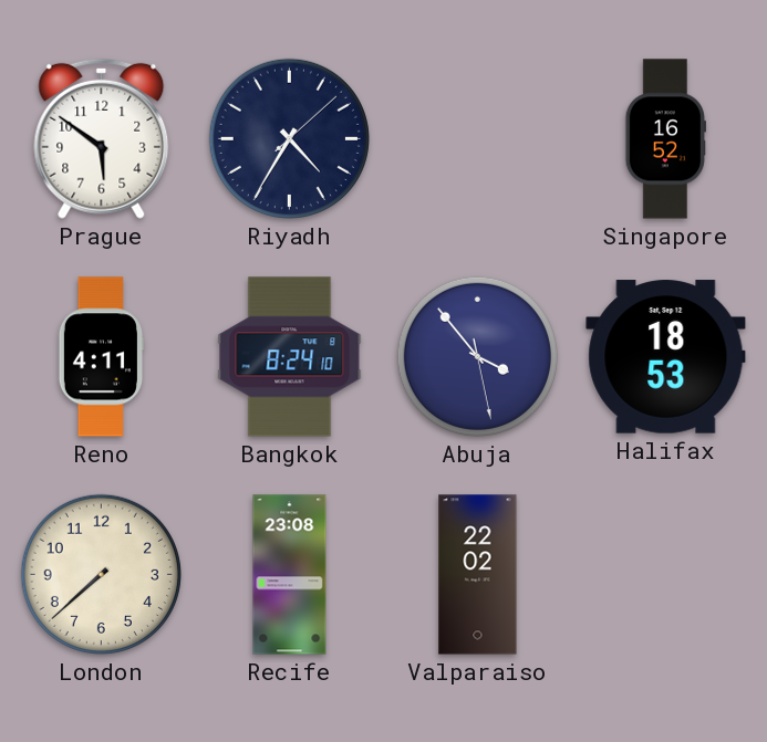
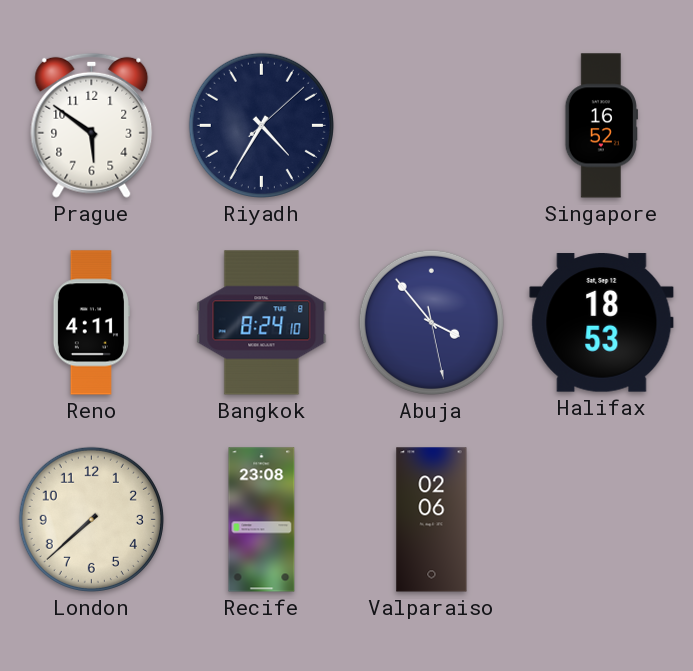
Valparaiso: 22:02 -> 02:06
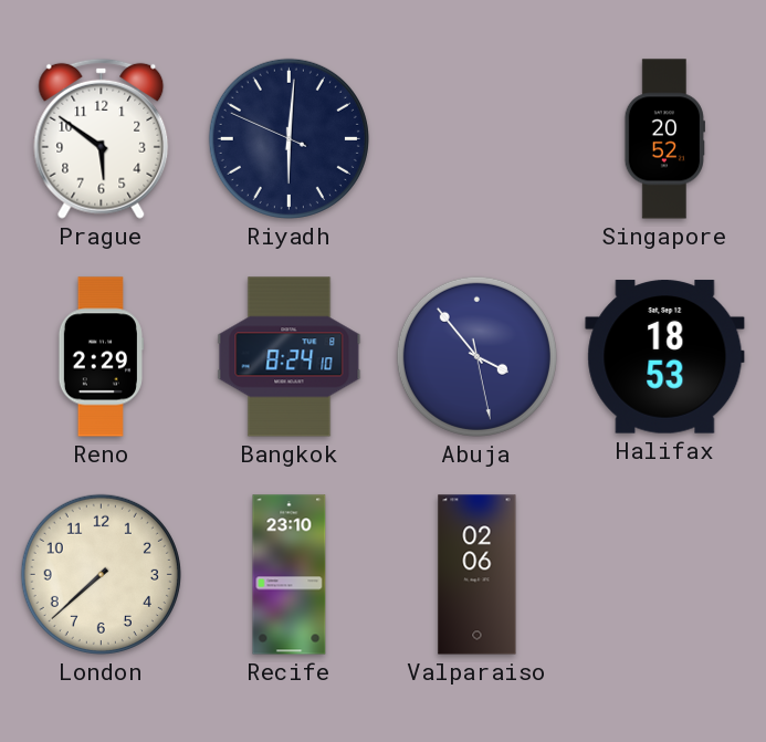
Riyadh: 4:35 -> 6:00
Singapore: 16:52 -> 20:52
Reno: 4:11 -> 2:29
Recife: 23:08 -> 23:10
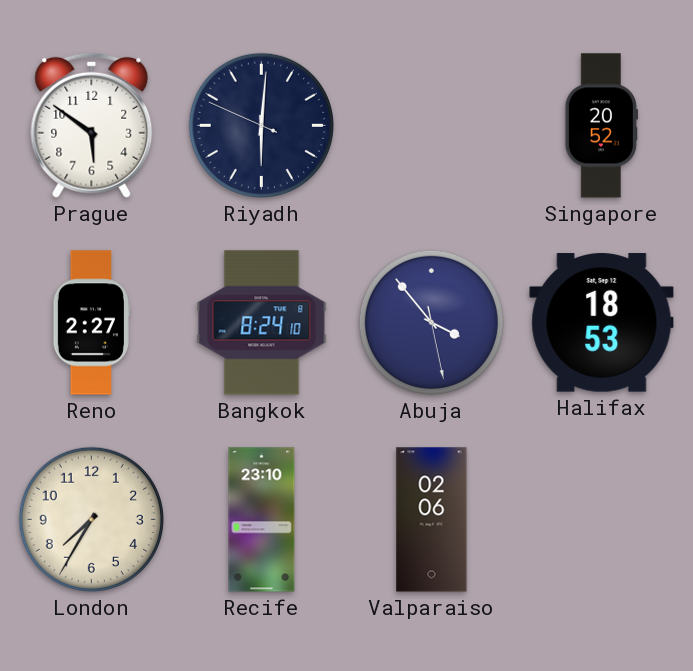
Reno: 2:29 -> 2:27
London: 7:38 -> 7:35
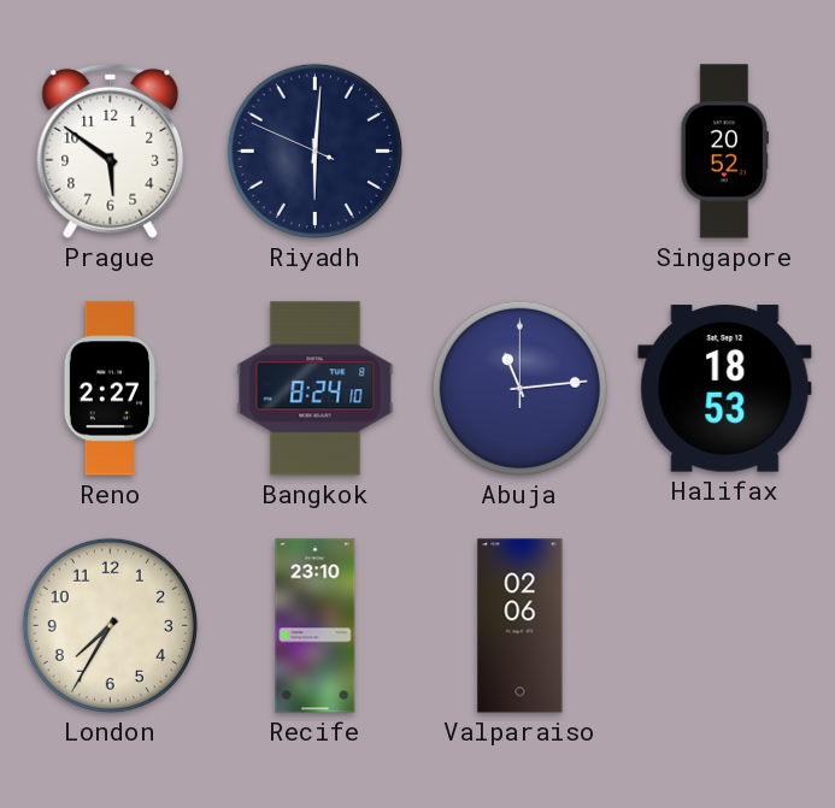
Abuja: 3:53 -> 11:14
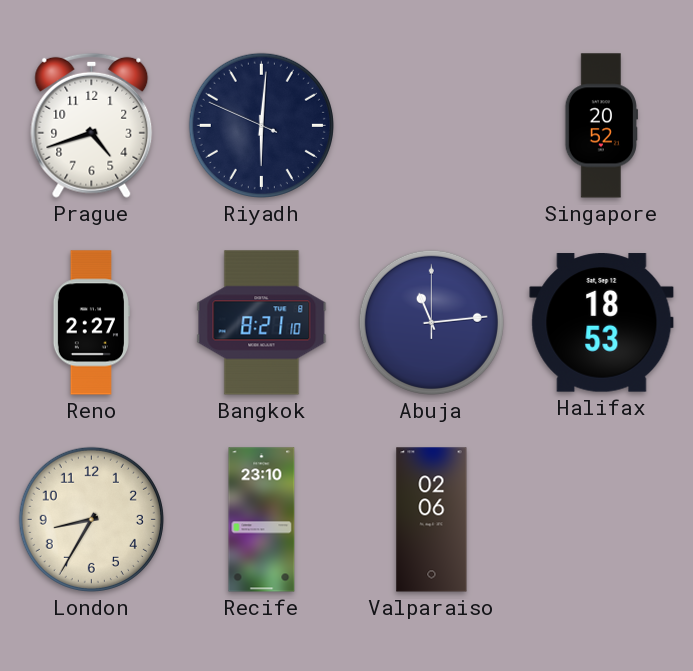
Prague: 5:51 -> 4:42
Bangkok: 8:24 -> 8:21
London: 7:35 -> 8:35
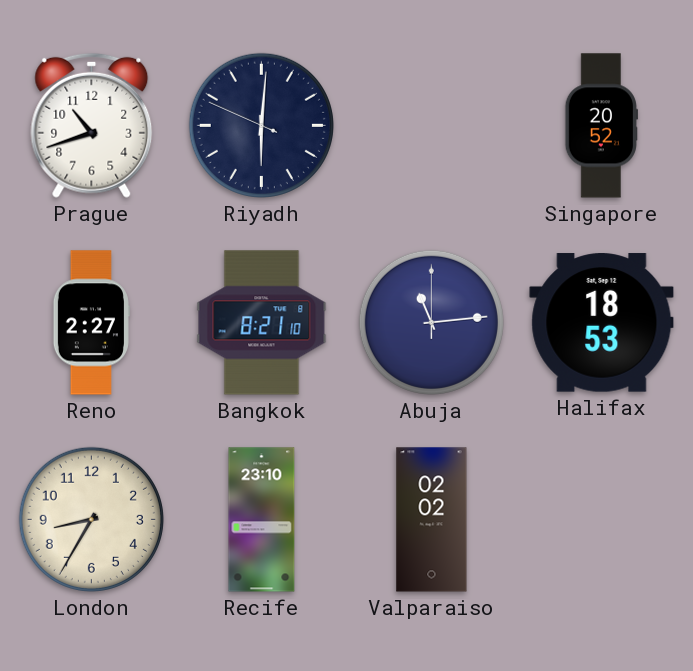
Prague: 4:42 -> 10:42
Valparaiso: 02:06 -> 02:02
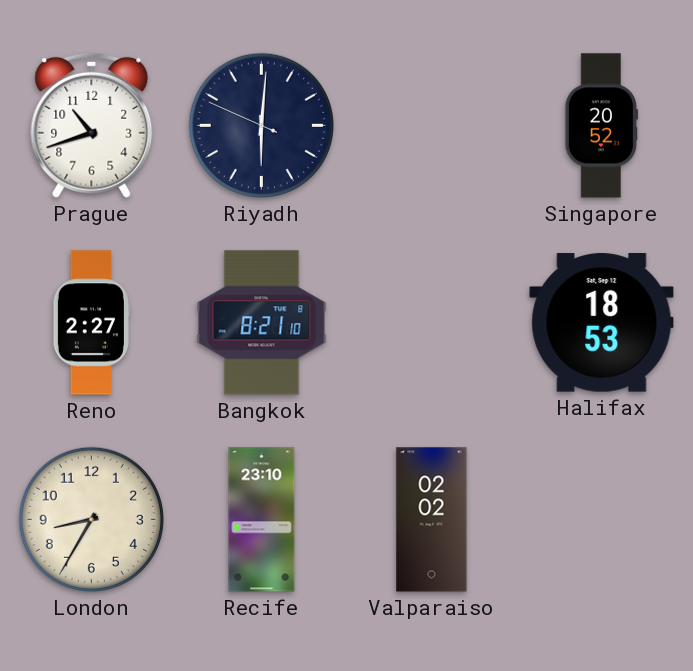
Abuja: 11:14 -> none
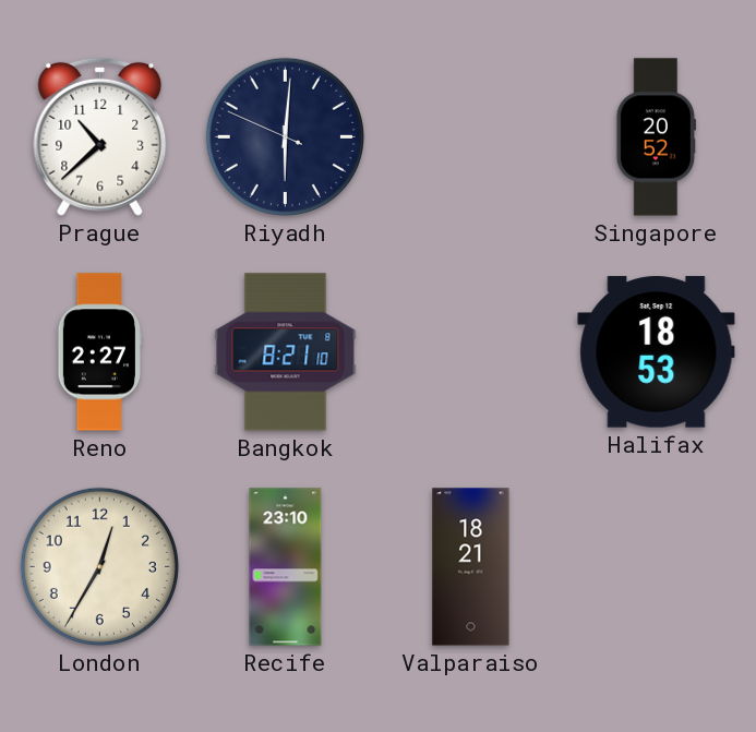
Prague: 10:42 -> 10:38
London: 8:35 -> 12:35
Valparaiso: 02:02 -> 18:21
